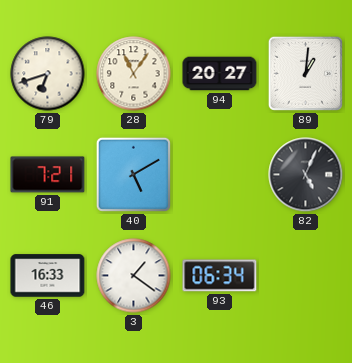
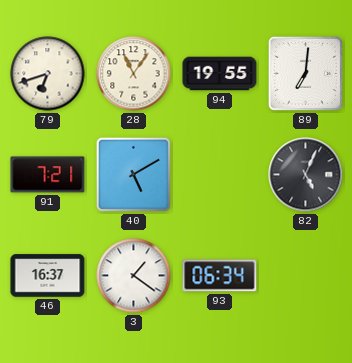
94: 20:27 -> 19:55
89: 1:01 -> 7:01
46: 16:33 -> 16:37
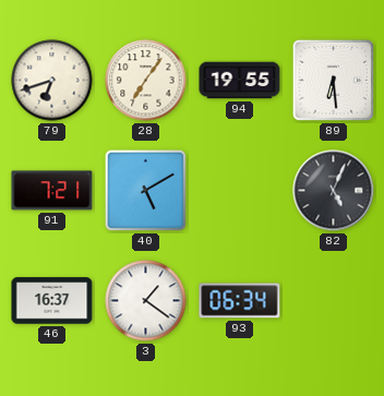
28: 11:06 -> 7:06
89: 7:01 -> 6:29
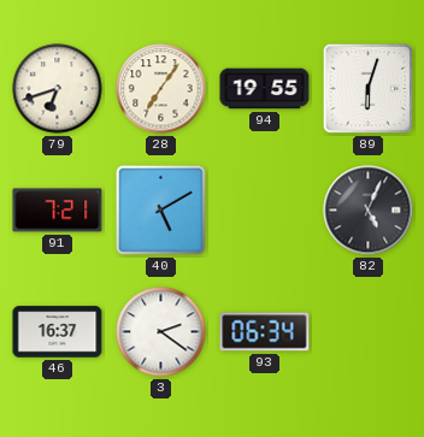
89: 6:29 -> 6:03
3: 1:21 -> 2:21
